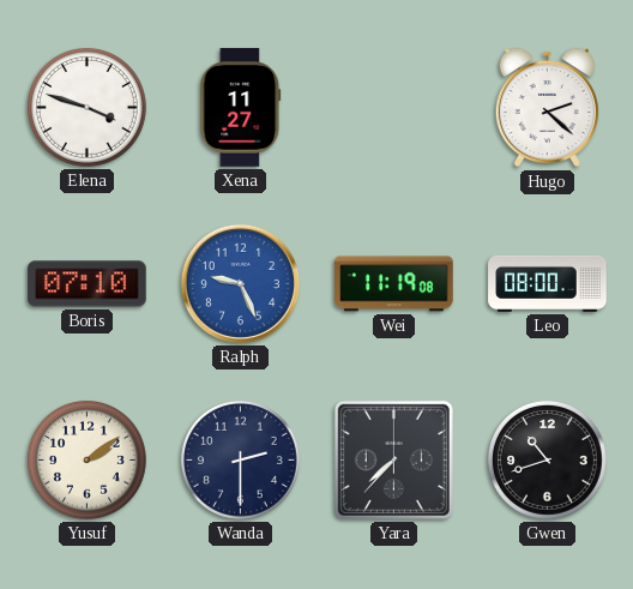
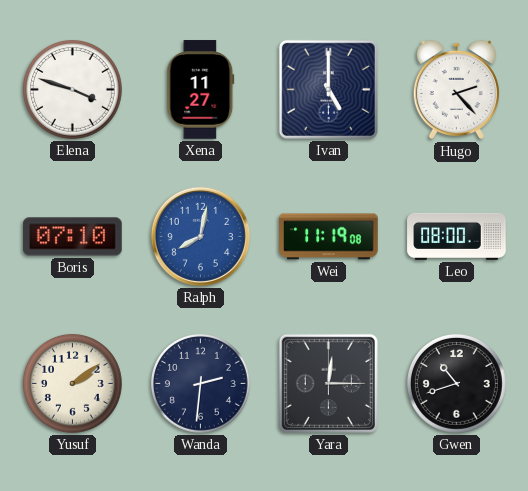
Ivan: none -> 5:00
Hugo: 2:22 -> 2:23
Ralph: 9:26 -> 8:02
Wanda: 2:30 -> 2:31
Yara: 7:37 -> 12:15
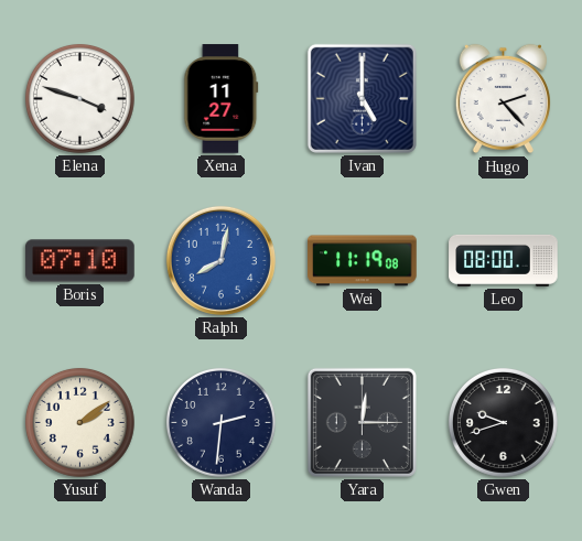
Gwen: 10:42 -> 9:42
